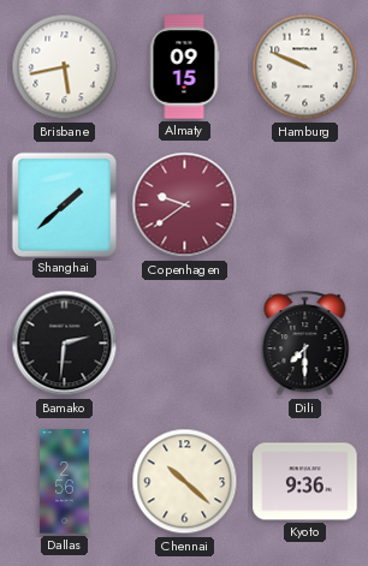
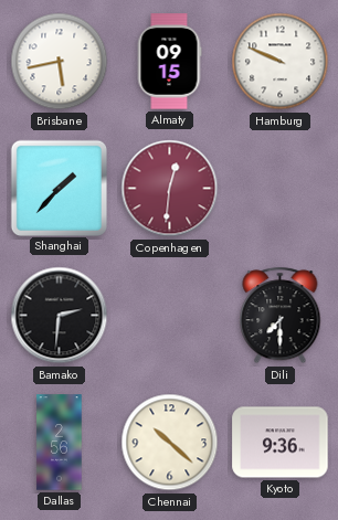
Shanghai: 1:38 -> 1:37
Copenhagen: 9:39 -> 12:31
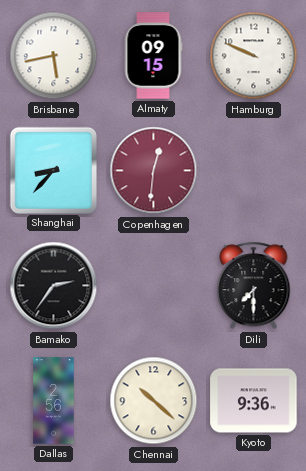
Shanghai: 1:37 -> 8:37
Bamako: 2:31 -> 2:36
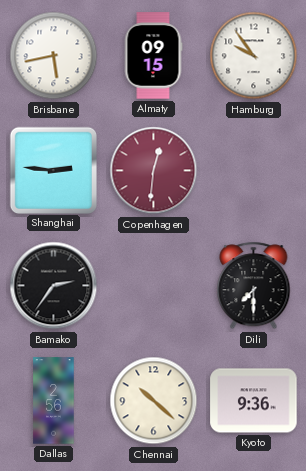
Hamburg: 9:49 -> 9:54
Shanghai: 8:37 -> 2:46
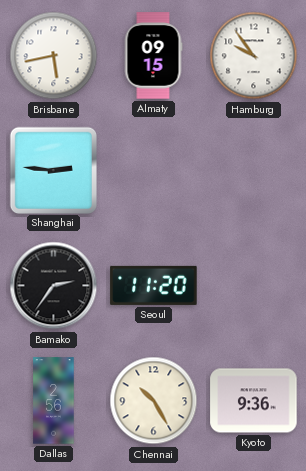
Copenhagen: 12:31 -> none
Seoul: none -> 11:20
Dili: 7:30 -> none
Chennai: 10:22 -> 10:25
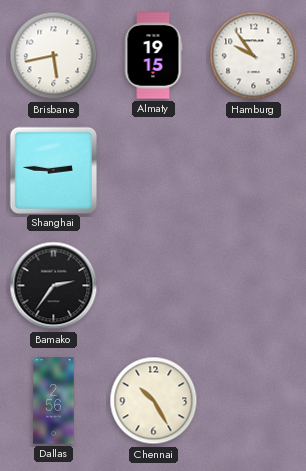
Almaty: 09:15 -> 19:15
Seoul: 11:20 -> none
Kyoto: 9:36 -> none
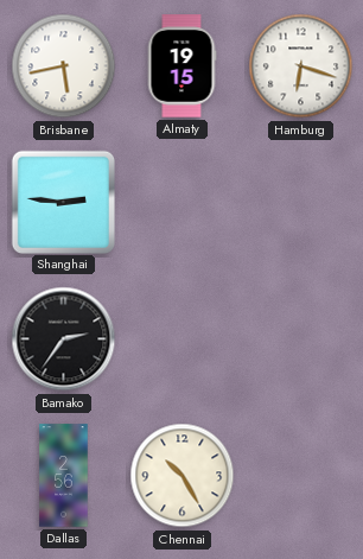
Hamburg: 9:54 -> 6:18
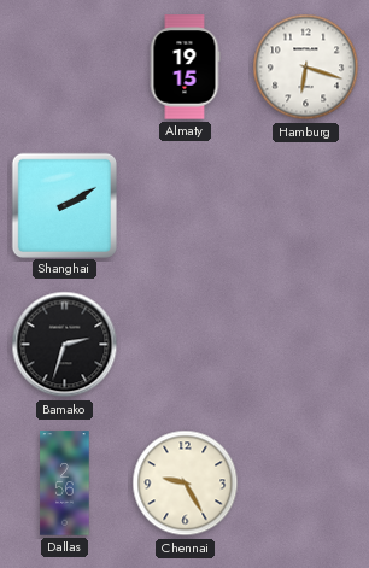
Brisbane: 5:43 -> none
Shanghai: 2:46 -> 2:10
Bamako: 2:36 -> 2:33
Chennai: 10:25 -> 9:25
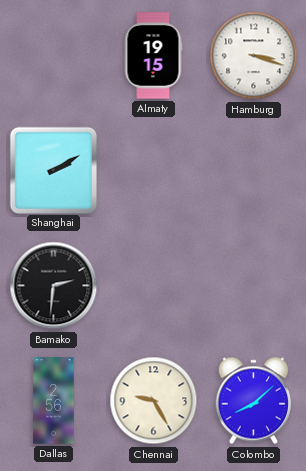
Hamburg: 6:18 -> 3:18
Bamako: 2:33 -> 2:31
Colombo: none -> 8:08
